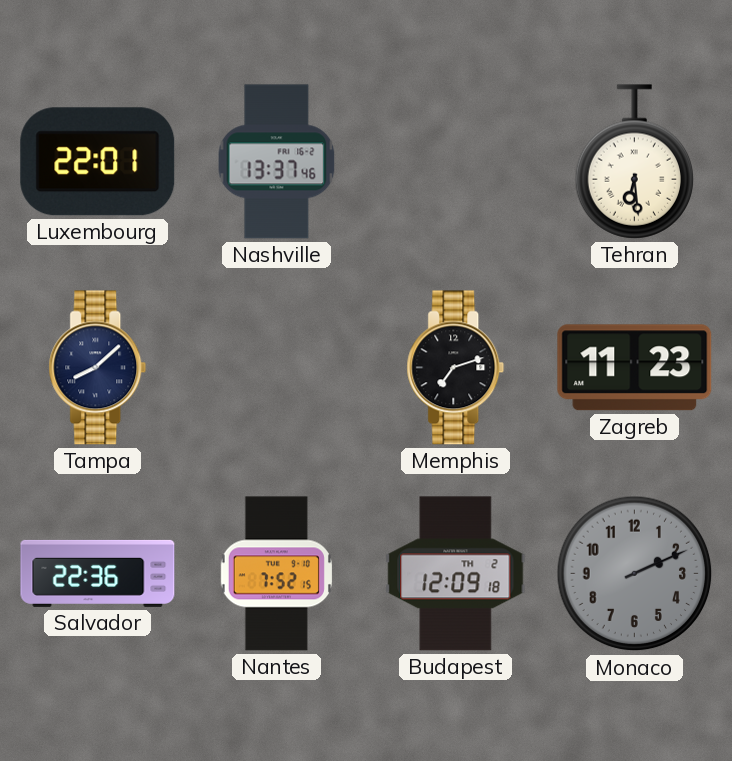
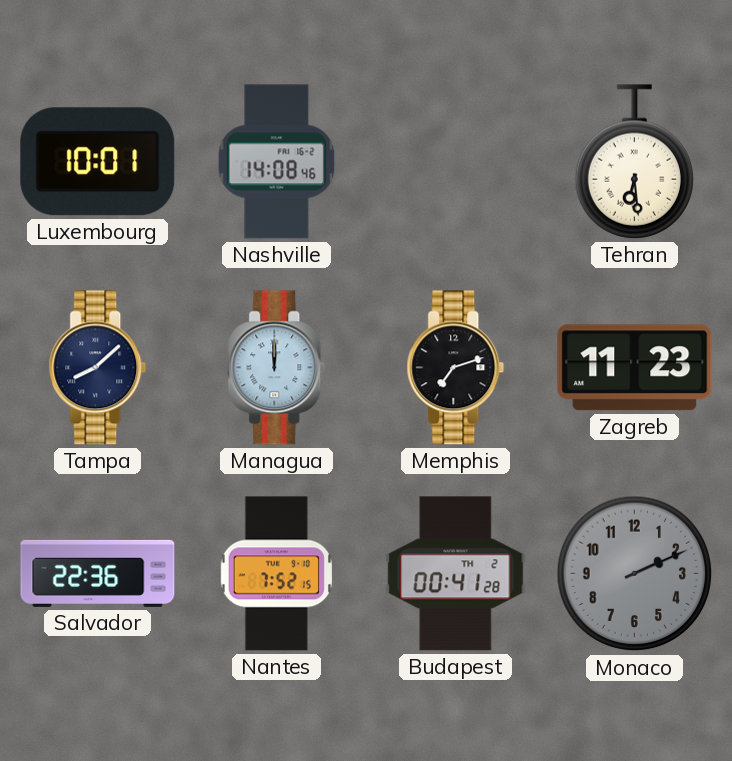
Luxembourg: 22:01 -> 10:01
Nashville: 13:37 -> 14:08
Managua: none -> 12:00
Budapest: 12:09 -> 00:41
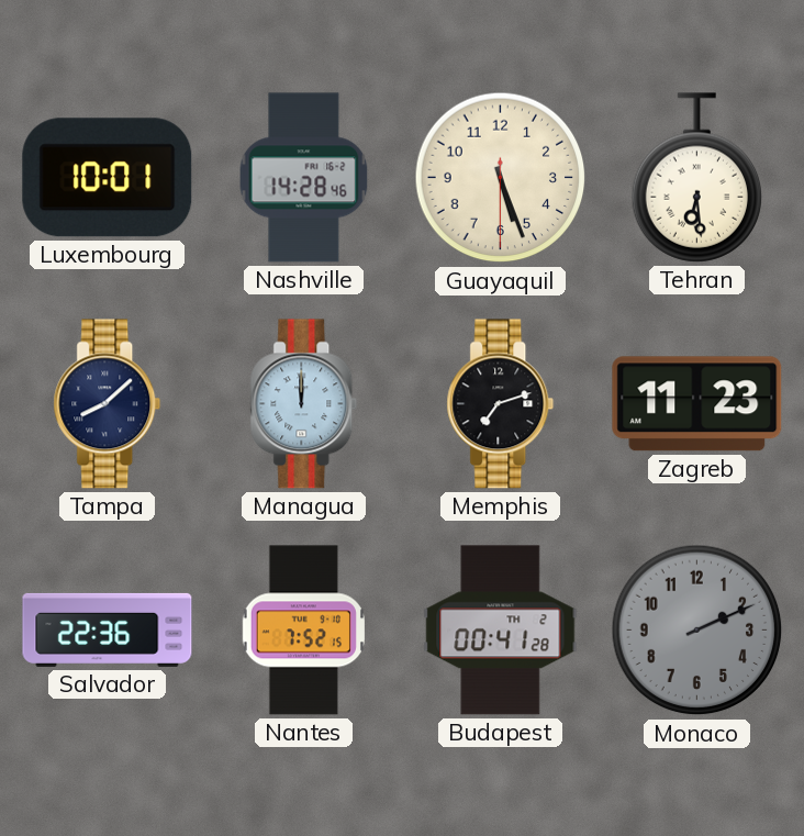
Nashville: 14:08 -> 14:28
Guayaquil: none -> 5:26
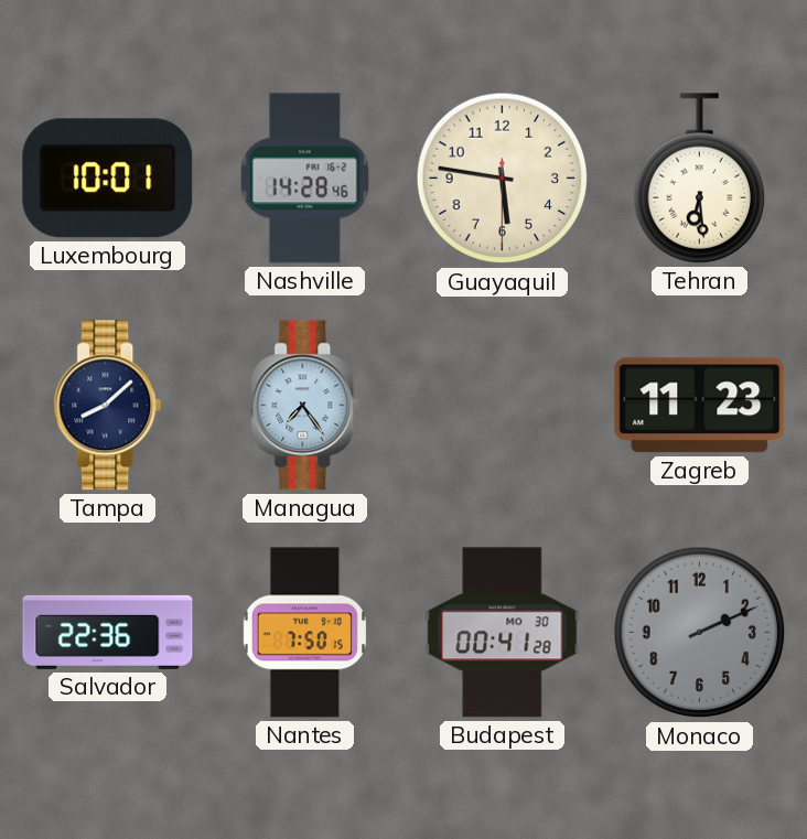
Guayaquil: 5:26 -> 5:46
Managua: 12:00 -> 7:24
Memphis: 7:12 -> none
Nantes: 7:52 -> 7:50
Budapest date: TH 2 -> MO 30
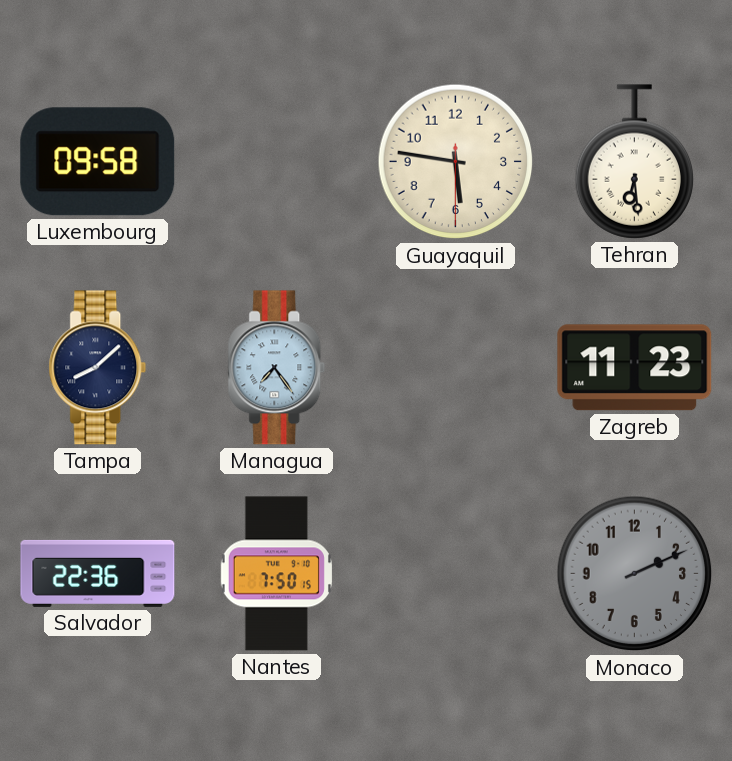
Luxembourg: 10:01 -> 09:58
Nashville: 14:28 -> none
Budapest: 00:41 -> none
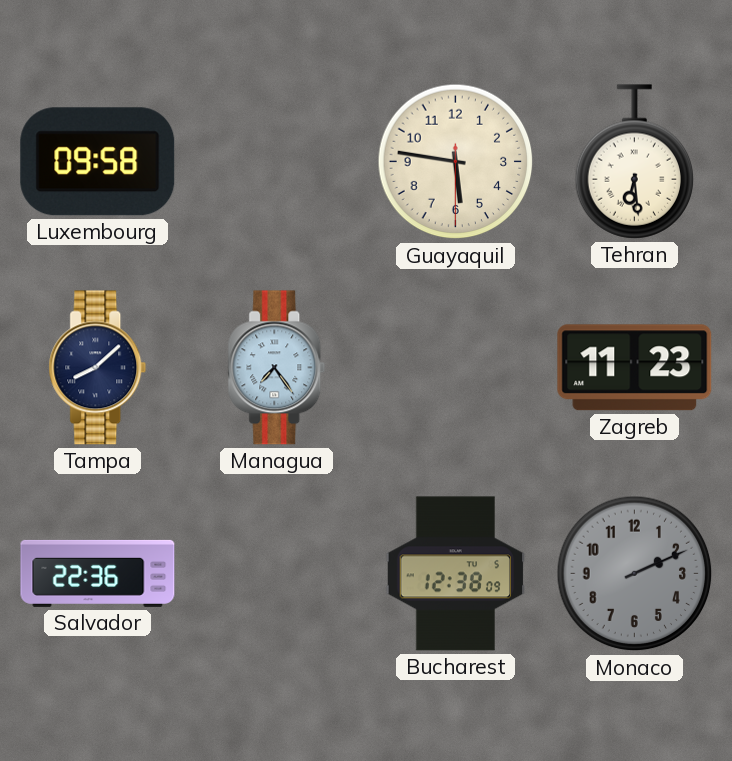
Nantes: 7:50 -> none
Bucharest: none -> 12:38
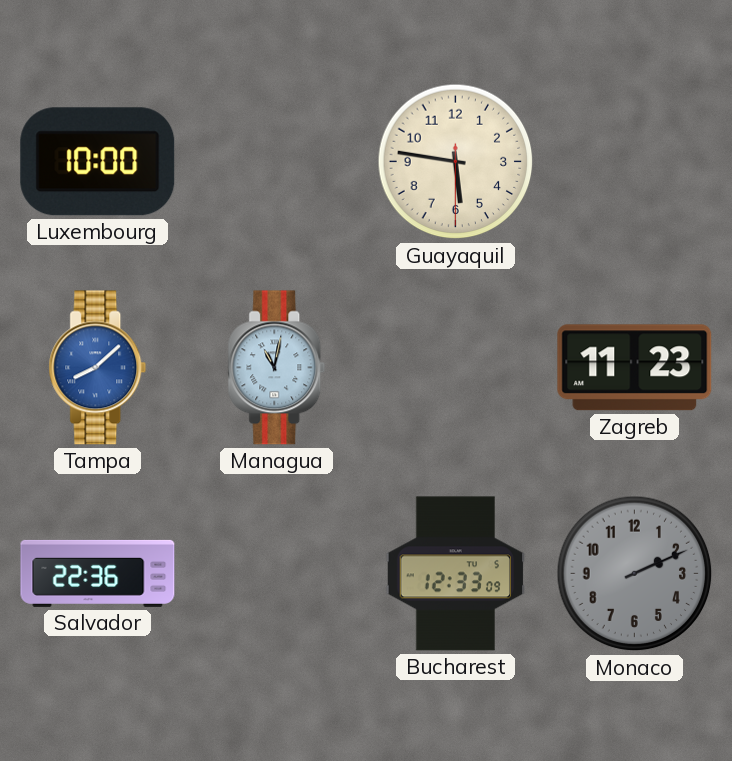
Luxembourg: 09:58 -> 10:00
Tehran: 6:29 -> none
Tampa dial: navy -> blue
Managua: 7:24 -> 11:02
Bucharest: 12:38 -> 12:33
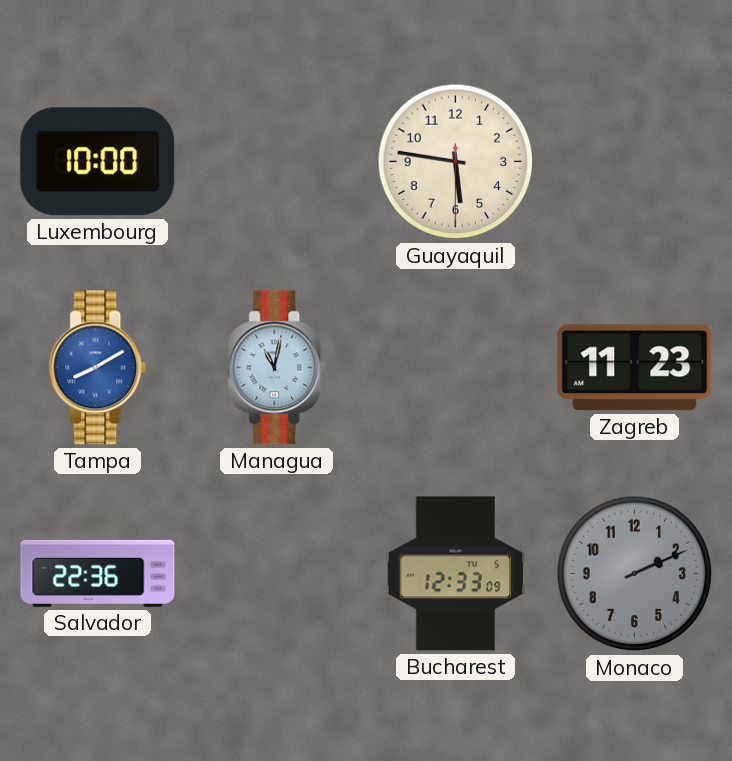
Tampa: 8:08 -> 8:10
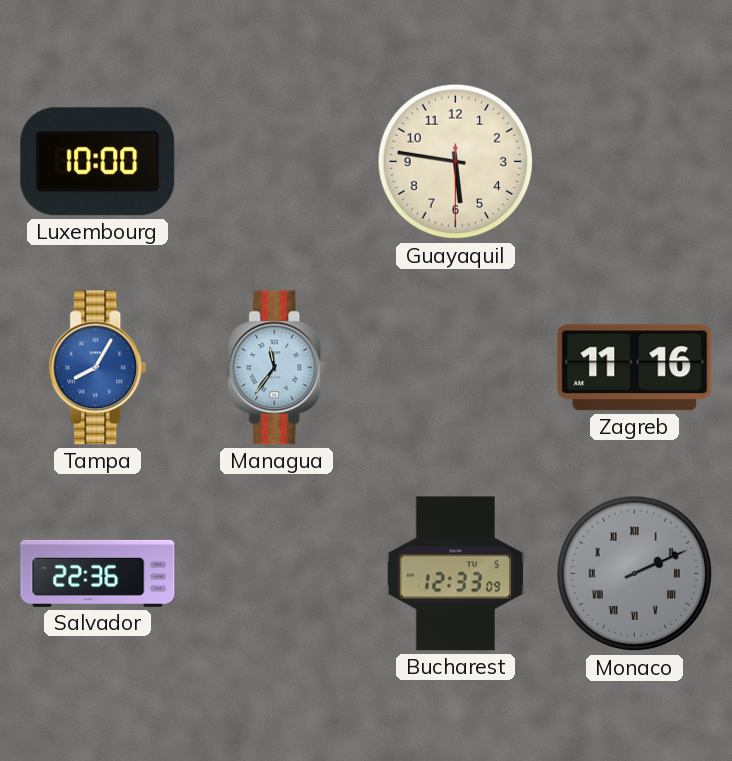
Tampa: 8:10 -> 8:05
Managua: 11:02 -> 11:36
Zagreb: 11:23 -> 11:16
Monaco numerals: Arabic -> Roman
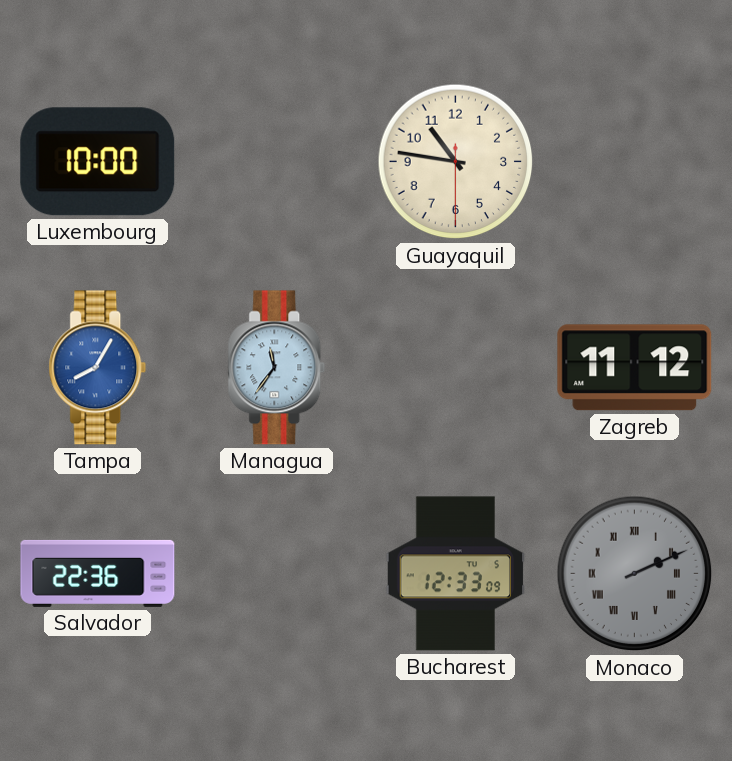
Guayaquil: 5:46 -> 10:46
Zagreb: 11:16 -> 11:12
